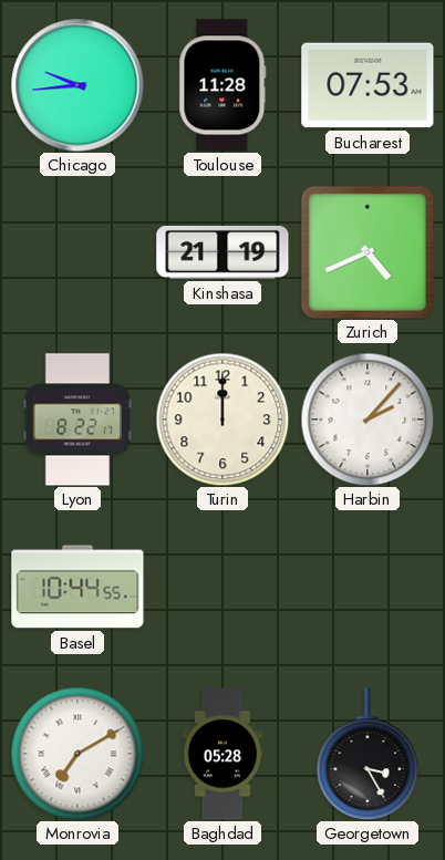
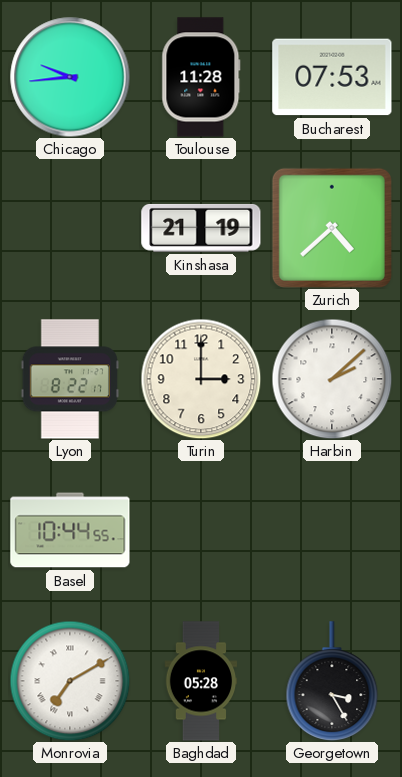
Zurich: 4:41 -> 4:38
Turin: 12:00 -> 3:00
Harbin: 2:07 -> 2:08
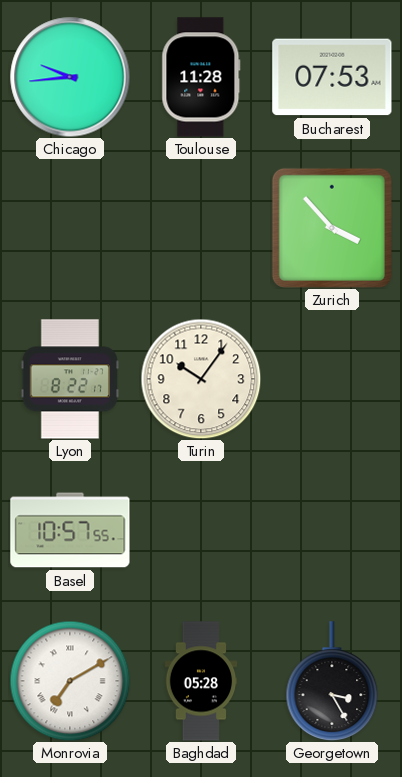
Kinshasa: 21:19 -> none
Zurich: 4:38 -> 3:53
Turin: 3:00 -> 10:06
Harbin: 2:08 -> none
Basel: 10:44 -> 10:57
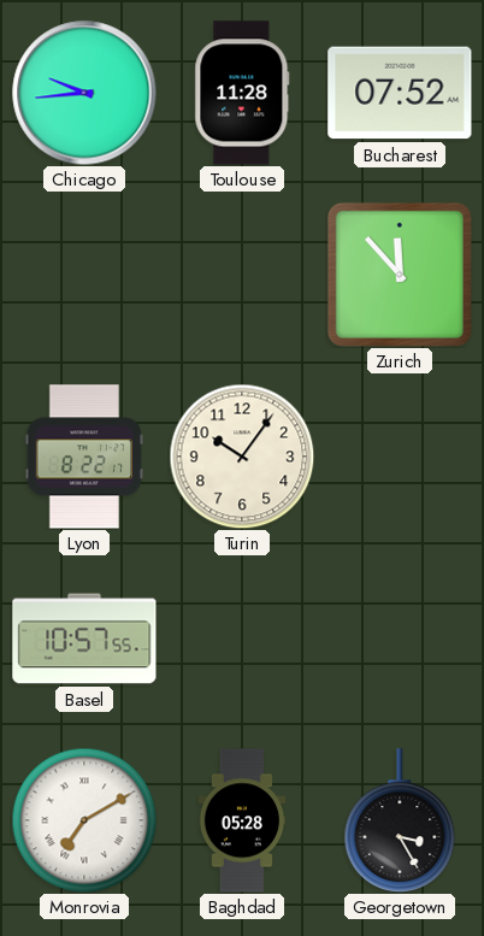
Bucharest: 07:53 -> 07:52
Zurich: 3:53 -> 11:53
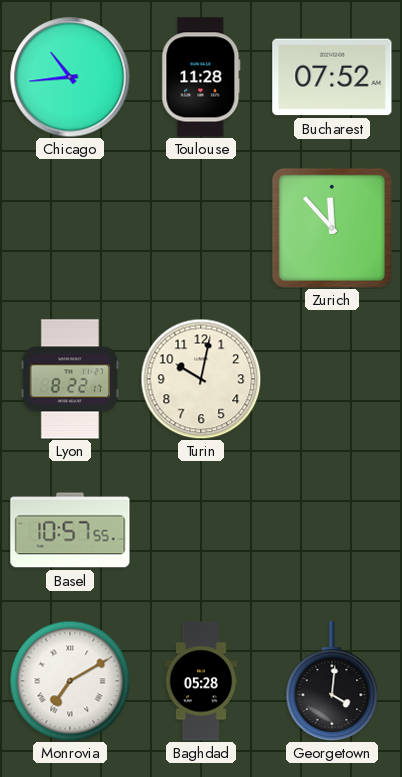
Chicago: 9:44 -> 10:44
Turin: 10:06 -> 10:02
Georgetown: 3:25 -> 4:01
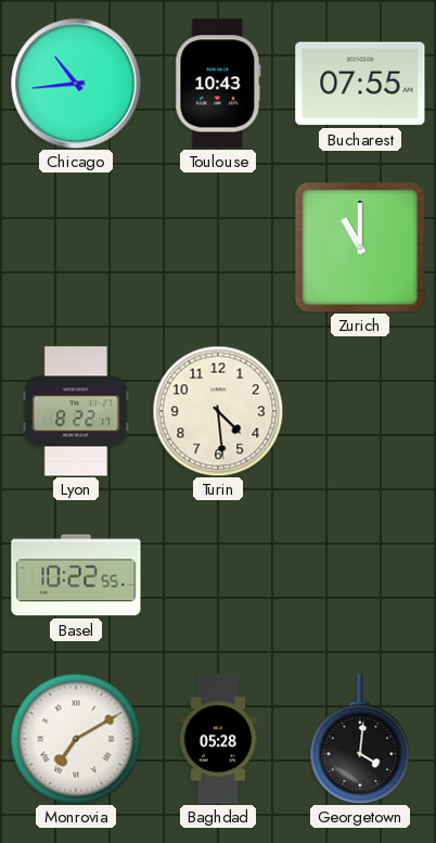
Toulouse: 11:28 -> 10:43
Bucharest: 07:52 -> 07:55
Zurich: 11:53 -> 11:00
Turin: 10:02 -> 4:29
Basel: 10:57 -> 10:22
